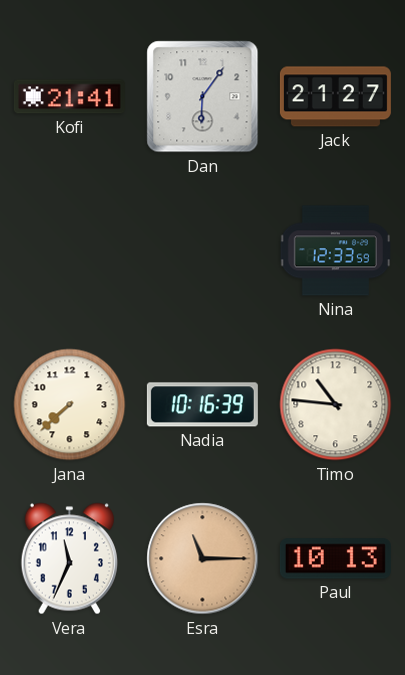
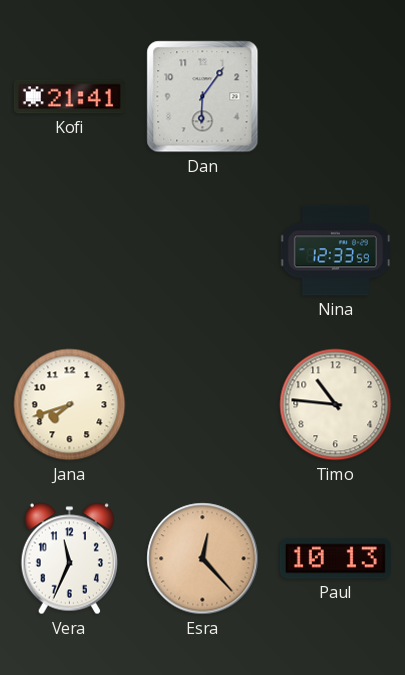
Jack: 21:27 -> none
Jana: 7:38 -> 7:42
Nadia: 10:16 -> none
Esra: 11:15 -> 12:23
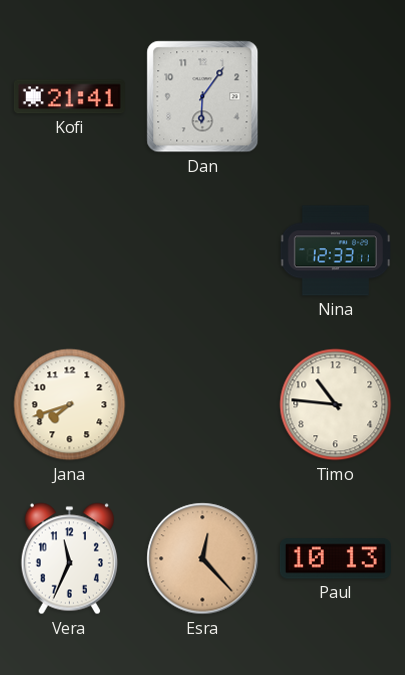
Nina: 12:33:59 -> 12:33:11
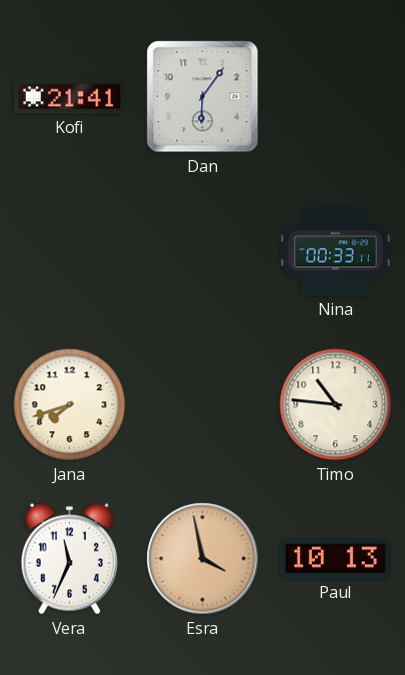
Nina: 12:33 -> 00:33
Esra: 12:23 -> 3:58
